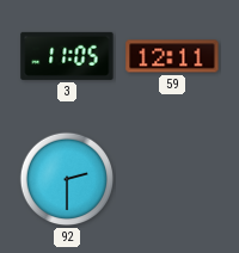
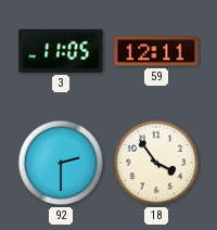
18: none -> 3:54
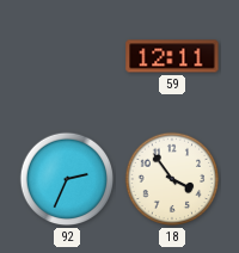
3: 11:05 -> none
92: 2:30 -> 2:34
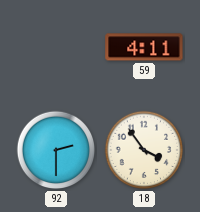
59: 12:11 -> 4:11
92: 2:34 -> 2:30
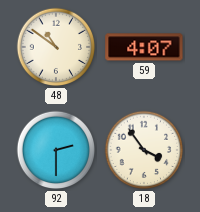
48: none -> 10:51
59: 4:11 -> 4:07
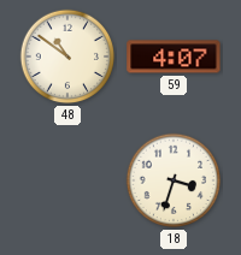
92: 2:30 -> none
18: 3:54 -> 3:33
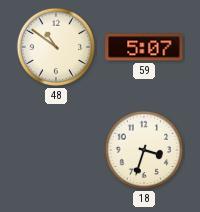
59: 4:07 -> 5:07
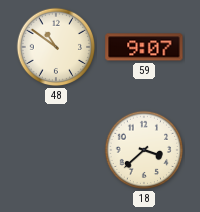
59: 5:07 -> 9:07
18: 3:33 -> 3:38
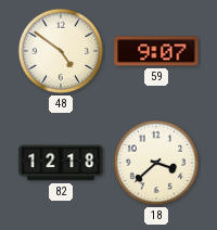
48: 10:51 -> 4:51
82: none -> 12:18
